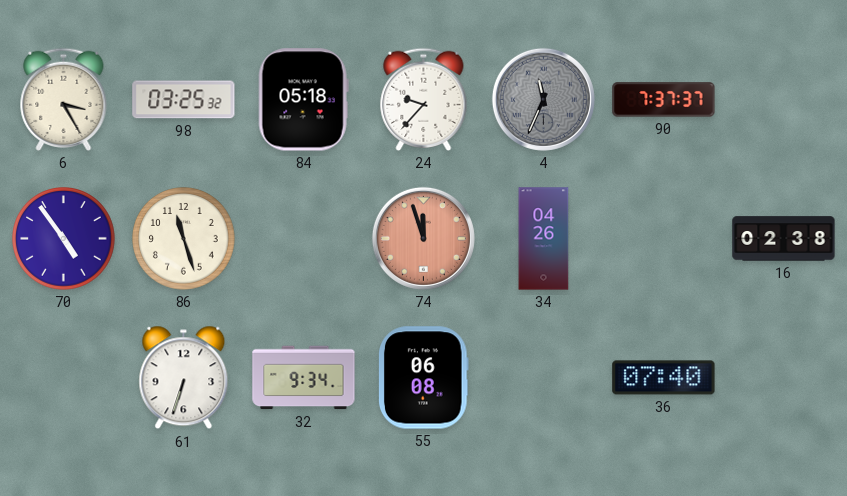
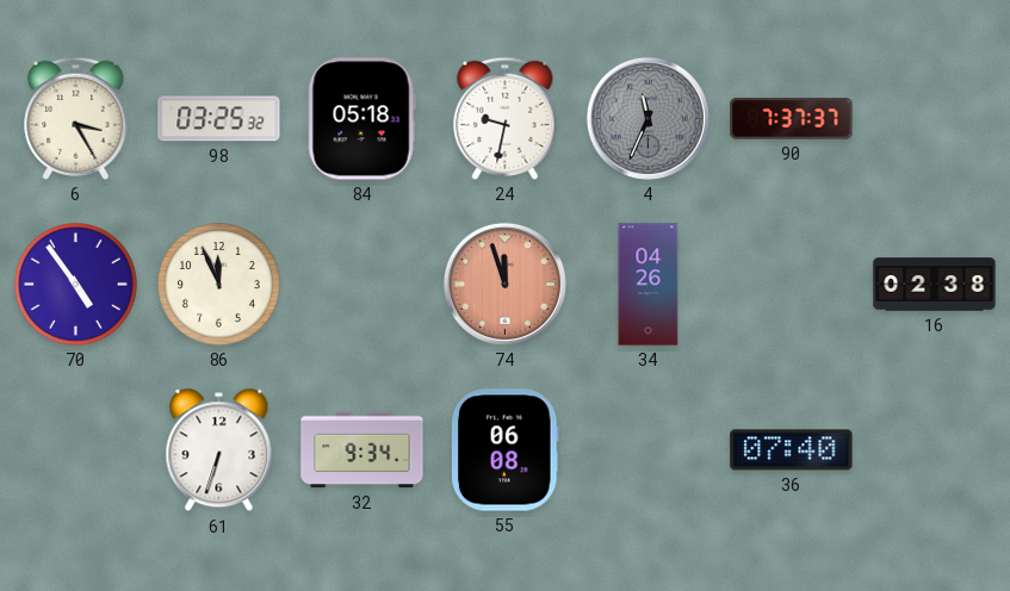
24: 9:37 -> 9:32
86: 11:27 -> 11:56
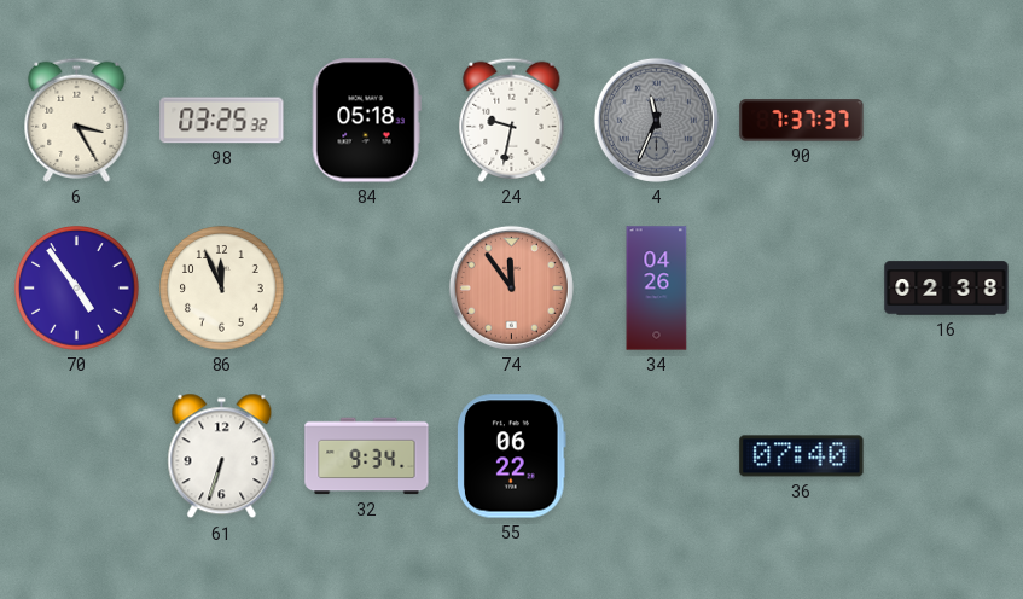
74: 11:57 -> 11:54
55: 06:08 -> 06:22
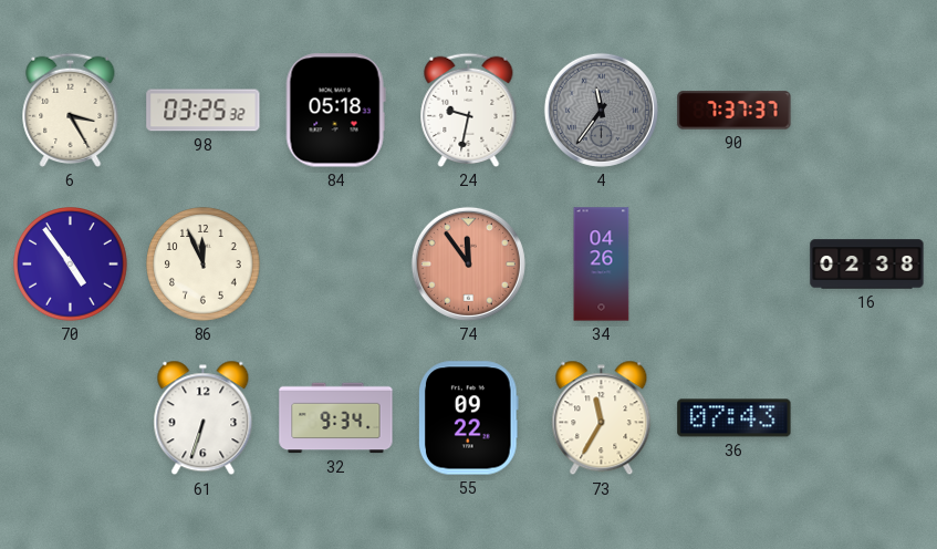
4: 11:34 -> 11:36
55: 06:22 -> 09:22
73: none -> 11:35
36: 07:40 -> 07:43
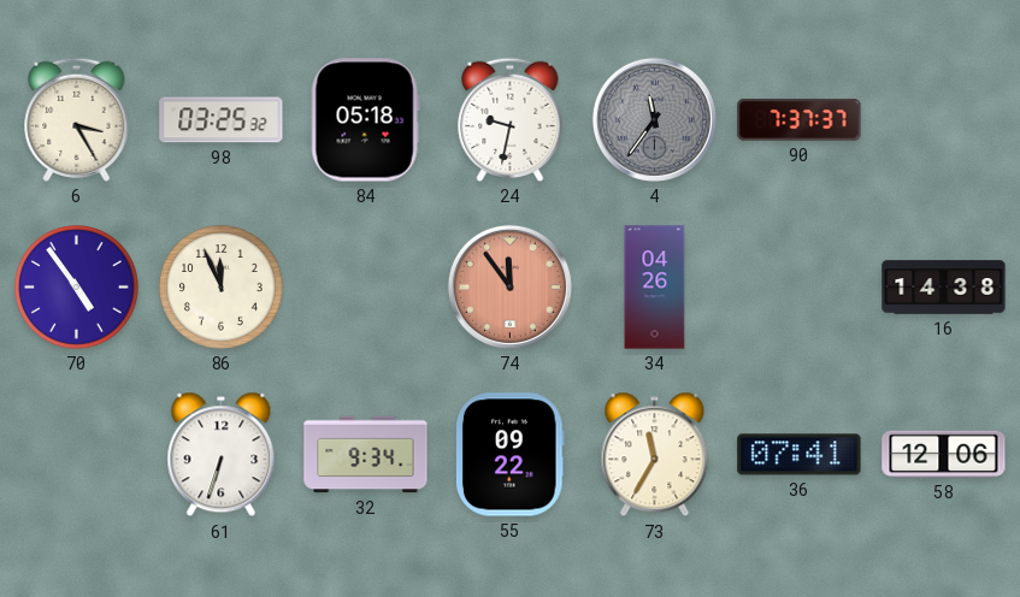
16: 02:38 -> 14:38
36: 07:43 -> 07:41
58: none -> 12:06
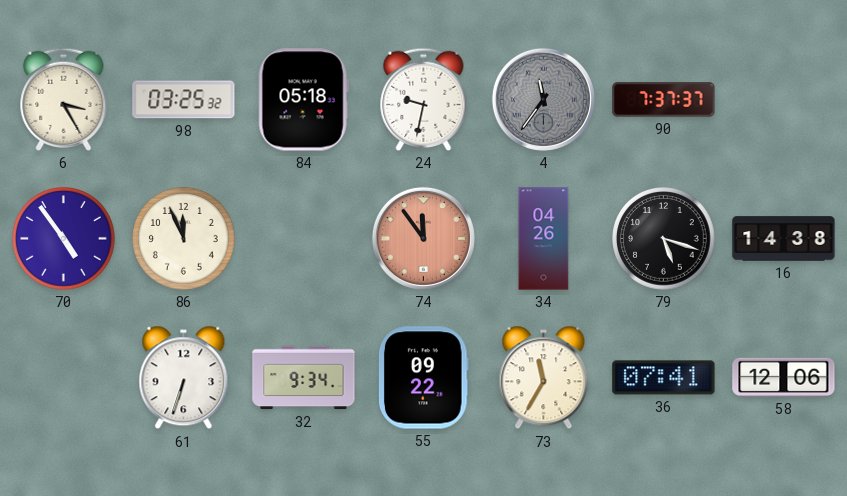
79: none -> 5:18
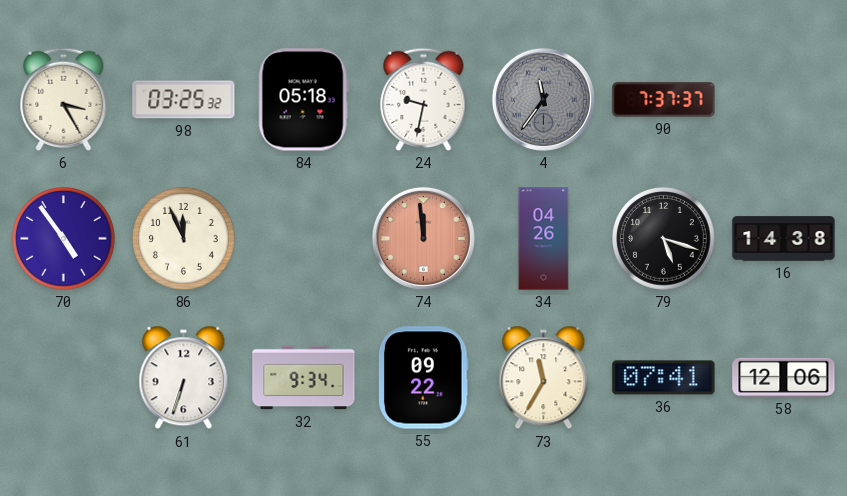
74: 11:54 -> 11:59
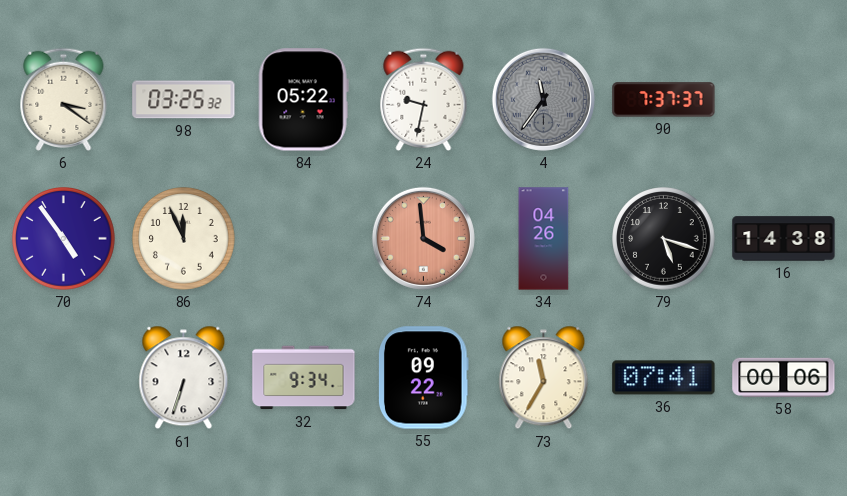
6: 3:25 -> 3:21
84: 05:18 -> 05:22
74: 11:59 -> 3:59
58: 12:06 -> 00:06
